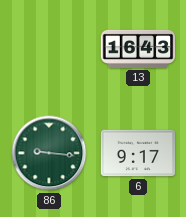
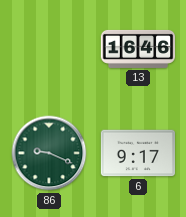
13: 16:43 -> 16:46
86: 9:16 -> 9:19
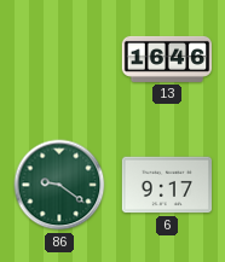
86: 9:19 -> 9:21
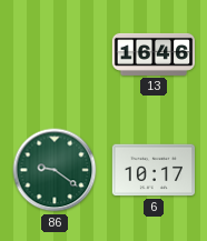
6: 9:17 -> 10:17
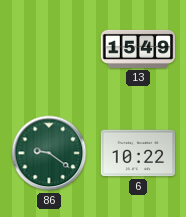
13: 16:46 -> 15:49
6: 10:17 -> 10:22
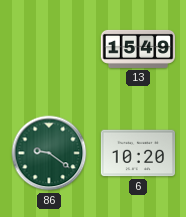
6: 10:22 -> 10:20
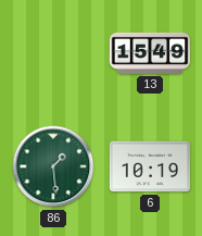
86: 9:21 -> 1:29
6: 10:20 -> 10:19
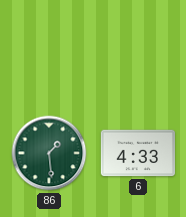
13: 15:49 -> none
6: 10:19 -> 4:33
